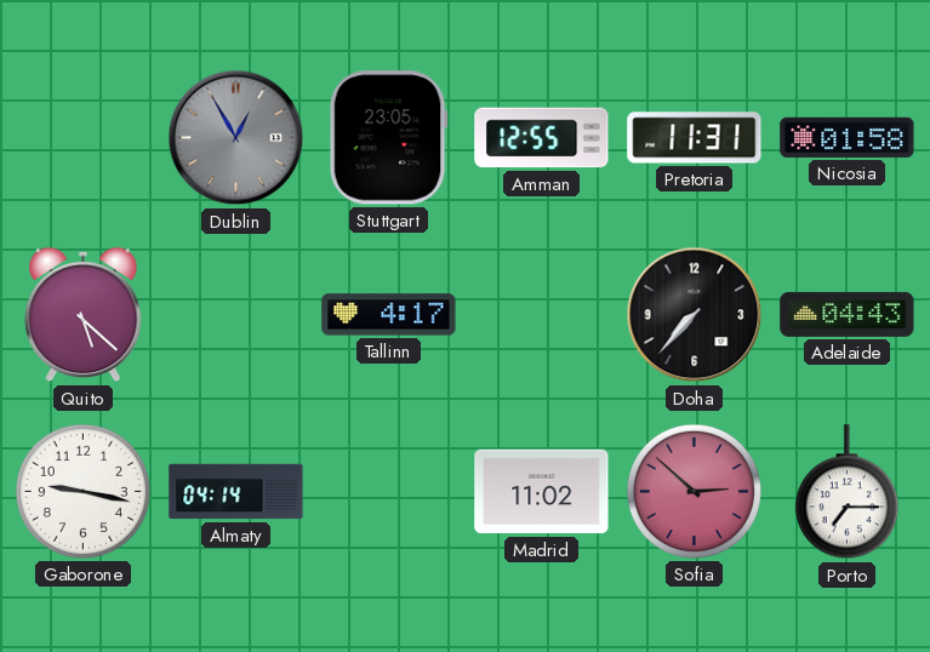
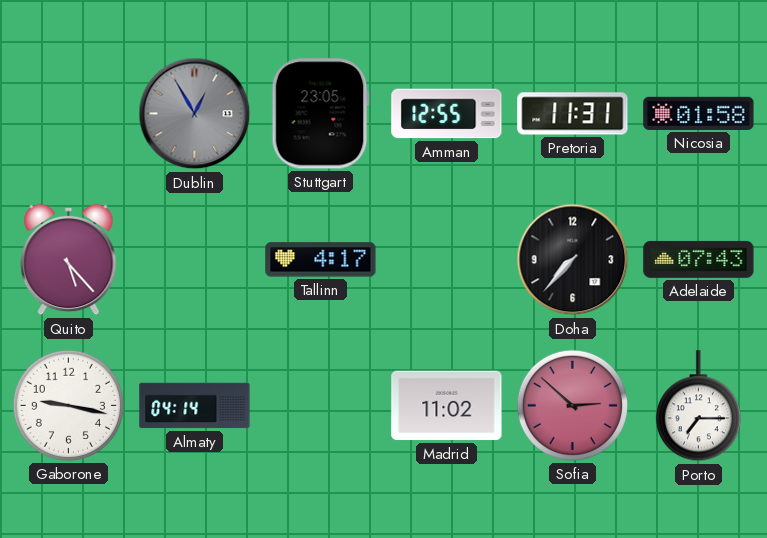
Quito: 5:22 -> 5:23
Adelaide: 04:43 -> 07:43
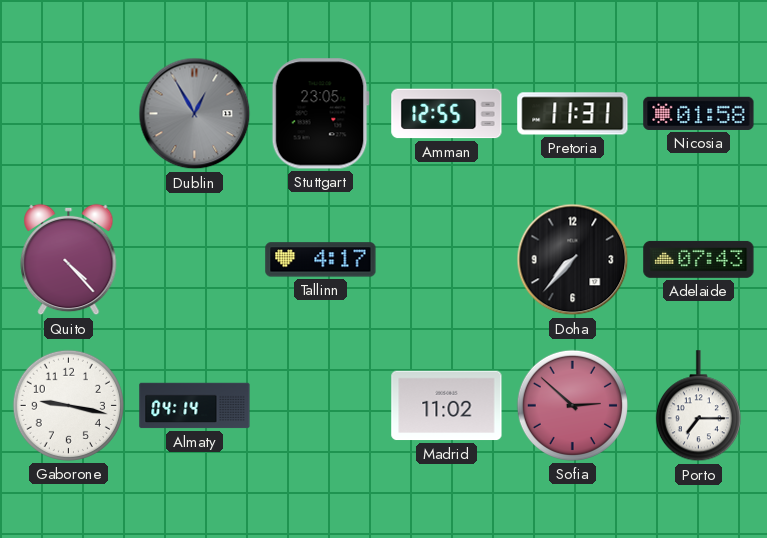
Quito: 5:23 -> 4:23
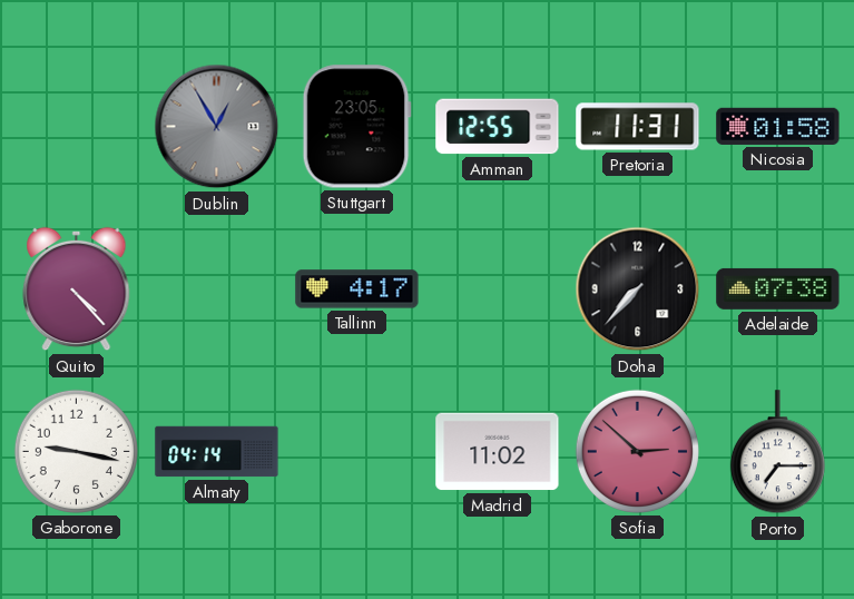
Adelaide: 07:43 -> 07:38
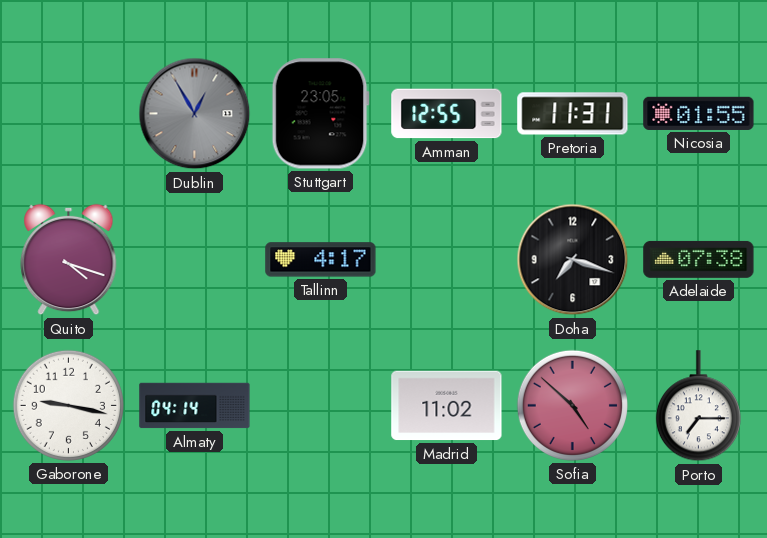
Nicosia: 01:58 -> 01:55
Quito: 4:23 -> 4:18
Doha: 7:37 -> 7:18
Sofia: 2:52 -> 4:52
